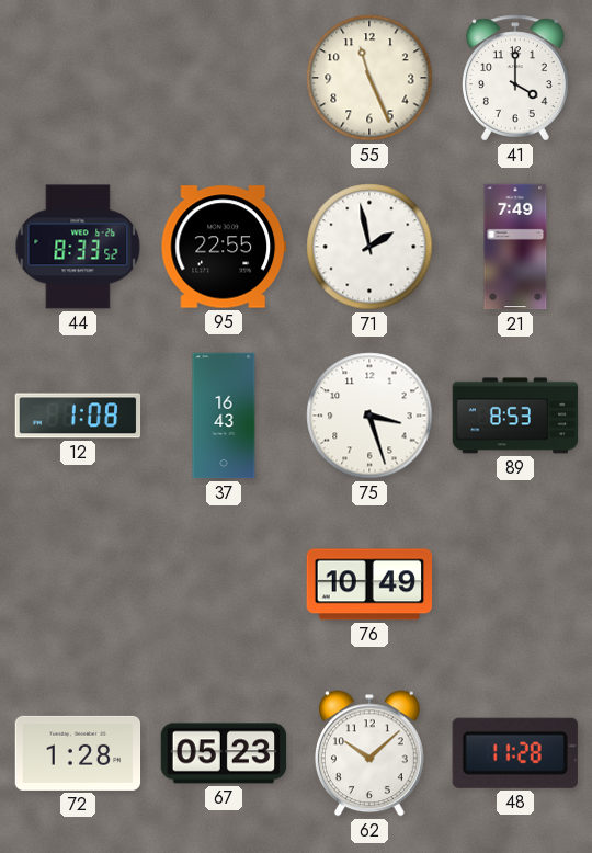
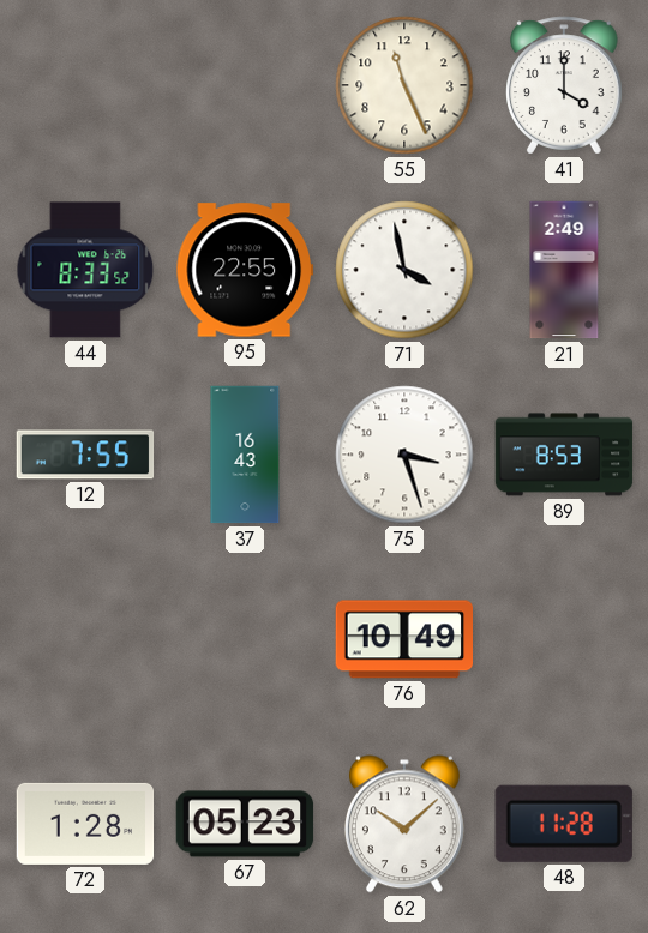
71: 1:58 -> 3:58
21: 7:49 -> 2:49
12: 1:08 -> 7:55
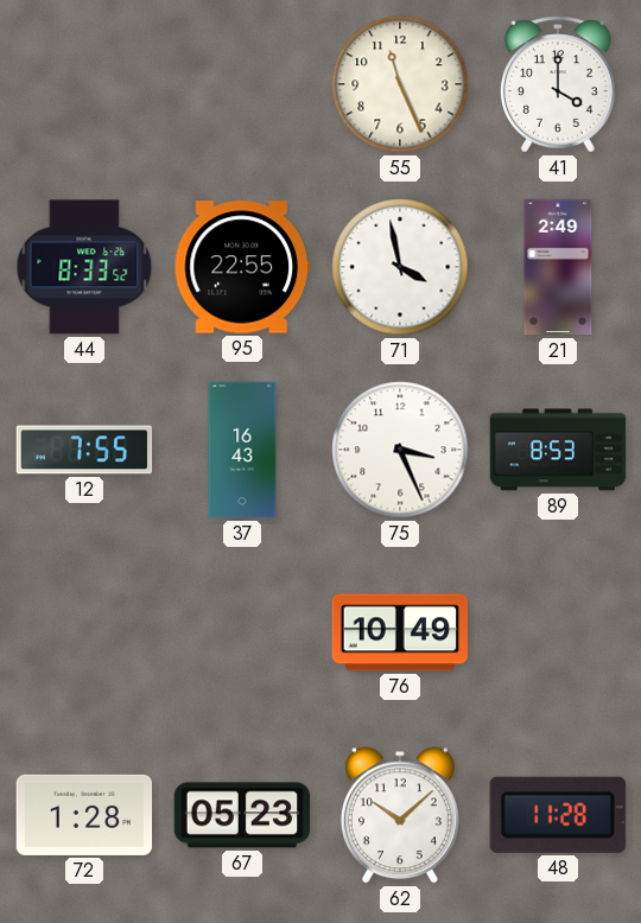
75: 3:27 -> 3:26
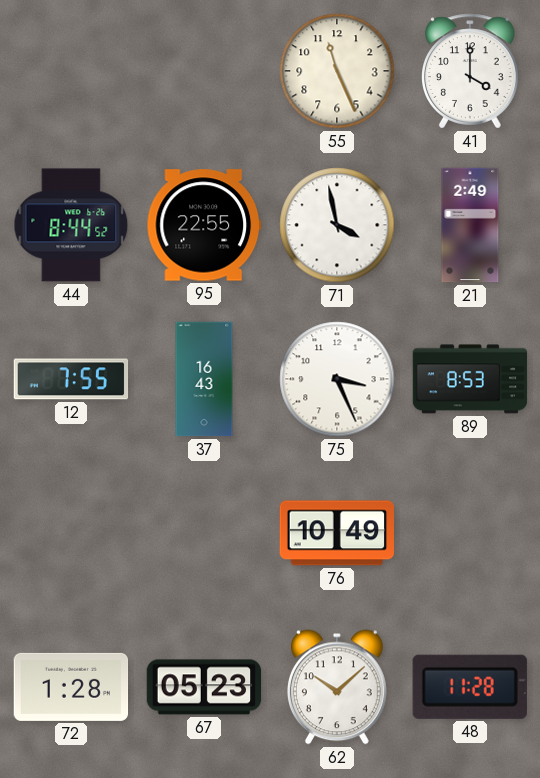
44: 8:33 -> 8:44
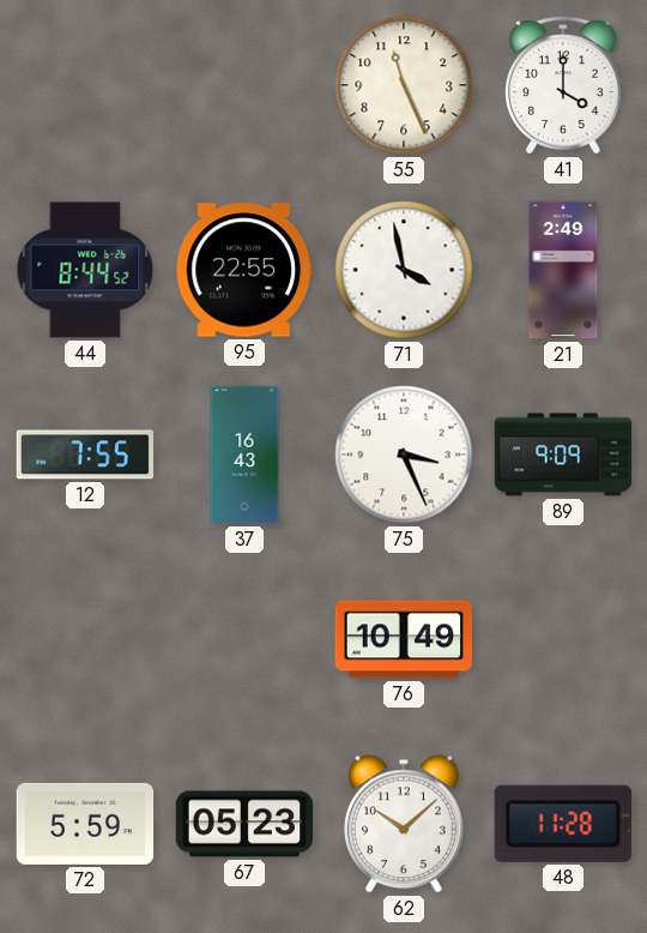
89: 8:53 -> 9:09
72: 1:28 -> 5:59
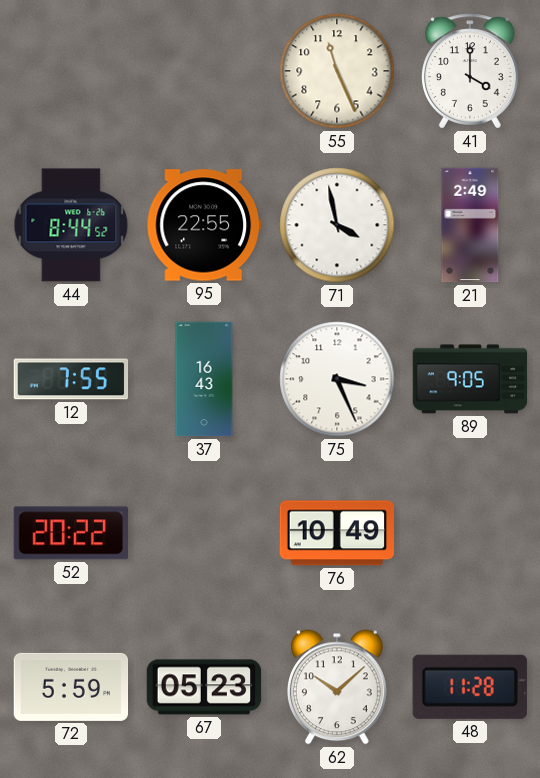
89: 9:09 -> 9:05
52: none -> 20:22
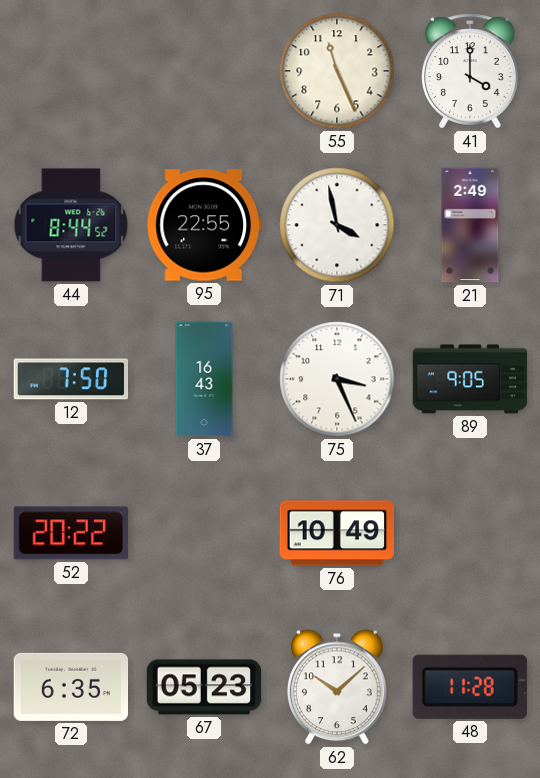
12: 7:55 -> 7:50
72: 5:59 -> 6:35
